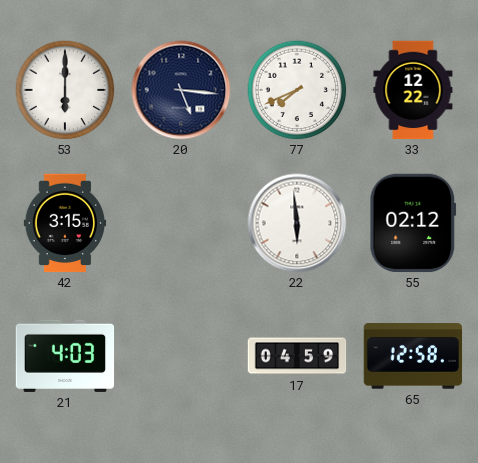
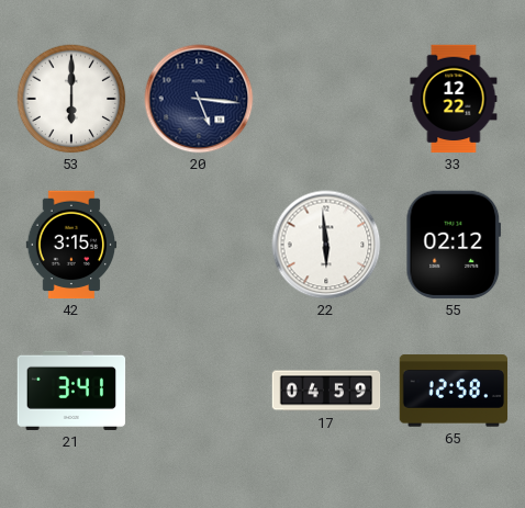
77: 7:41 -> none
21: 4:03 -> 3:41
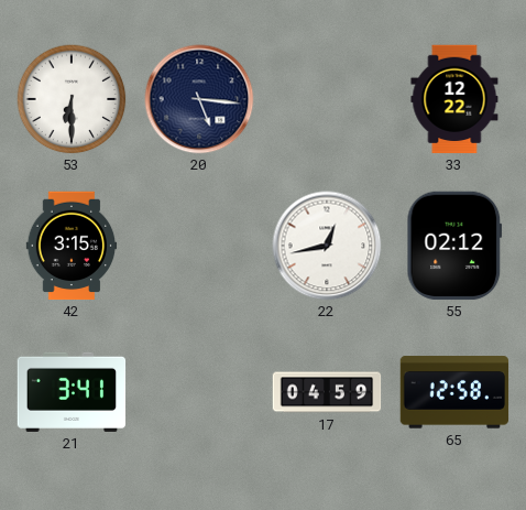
53: 6:00 -> 6:30
22: 5:59 -> 12:43
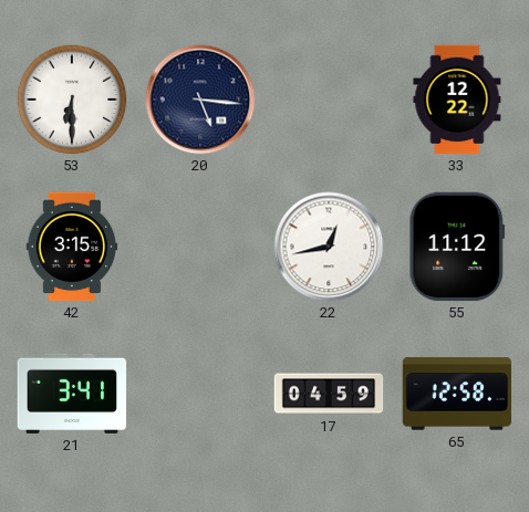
55: 02:12 -> 11:12
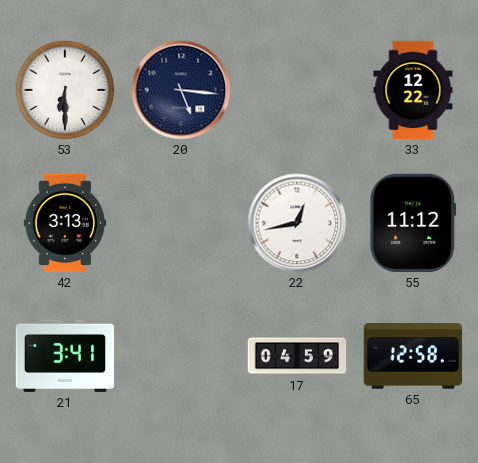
42: 3:15 -> 3:13
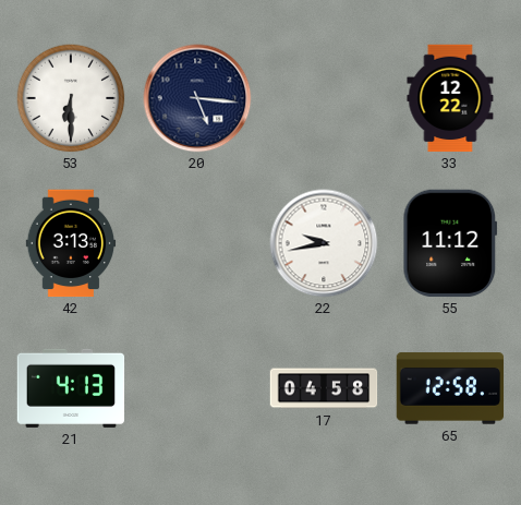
22: 12:43 -> 9:43
21: 3:41 -> 4:13
17: 04:59 -> 04:58
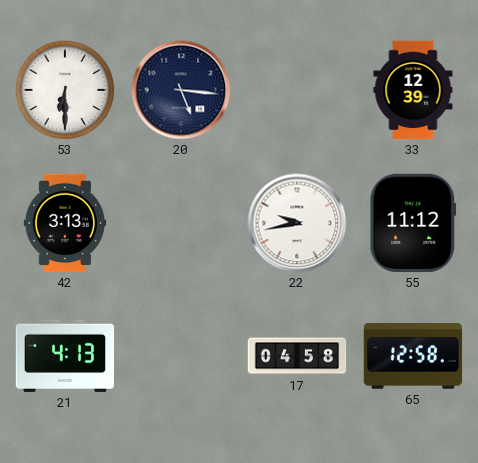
33: 12:22 -> 12:39
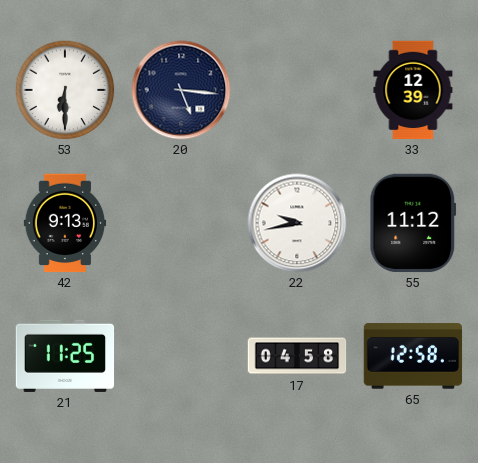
42: 3:13 -> 9:13
21: 4:13 -> 11:25
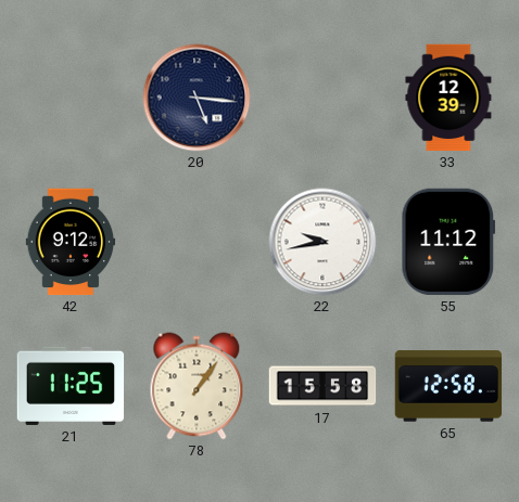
53: 6:30 -> none
42: 9:13 -> 9:12
78: none -> 1:06
17: 04:58 -> 15:58
